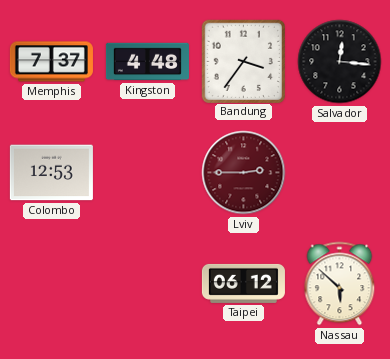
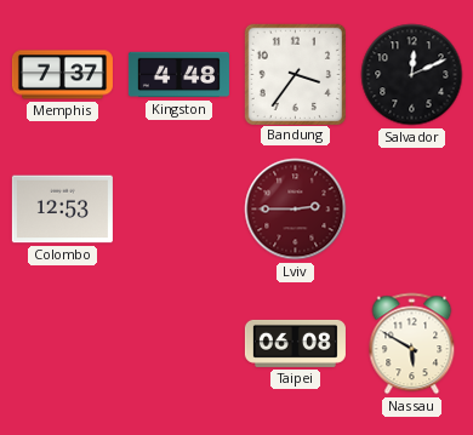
Salvador: 12:16 -> 12:11
Taipei: 06:12 -> 06:08
Nassau: 5:52 -> 5:50
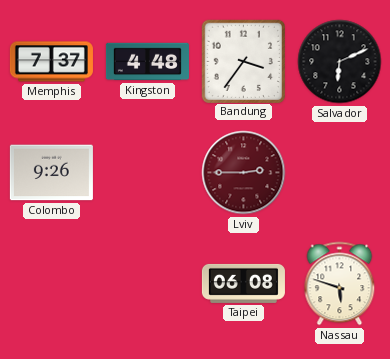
Salvador: 12:11 -> 6:11
Colombo: 12:53 -> 9:26
Nassau: 5:50 -> 5:48
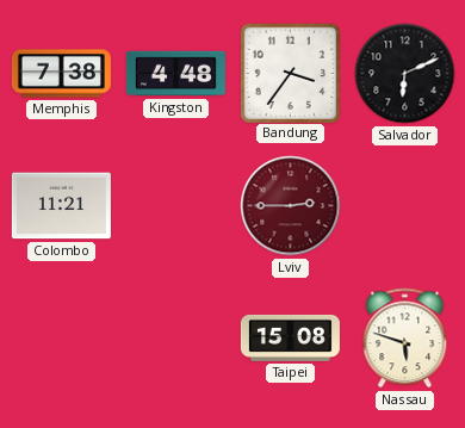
Memphis: 7:37 -> 7:38
Colombo: 9:26 -> 11:21
Taipei: 06:08 -> 15:08
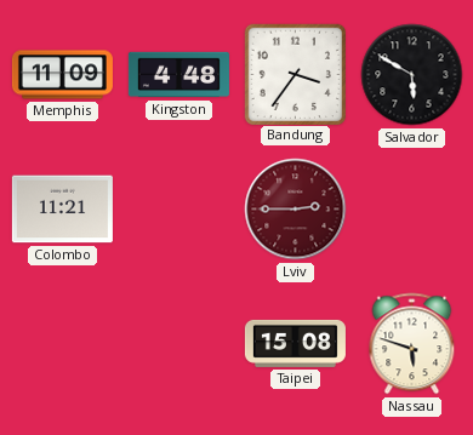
Memphis: 7:38 -> 11:09
Salvador: 6:11 -> 5:50
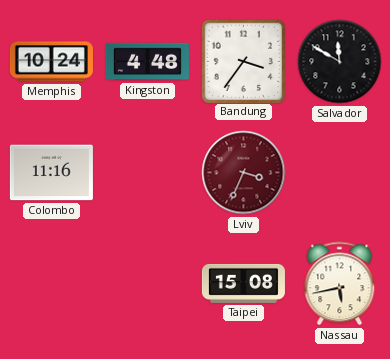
Memphis: 11:09 -> 10:24
Salvador: 5:50 -> 11:50
Colombo: 11:21 -> 11:16
Lviv: 2:45 -> 3:34
Nassau: 5:48 -> 5:43
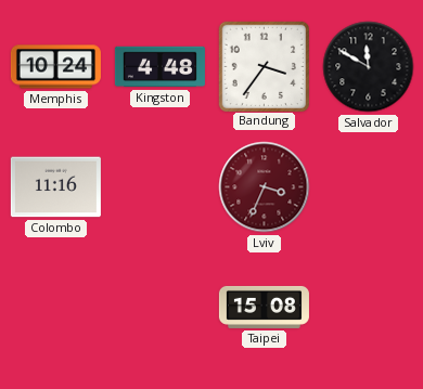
Nassau: 5:43 -> none
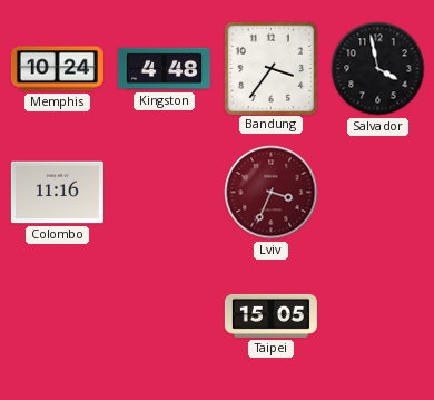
Salvador: 11:50 -> 3:58
Taipei: 15:08 -> 15:05
